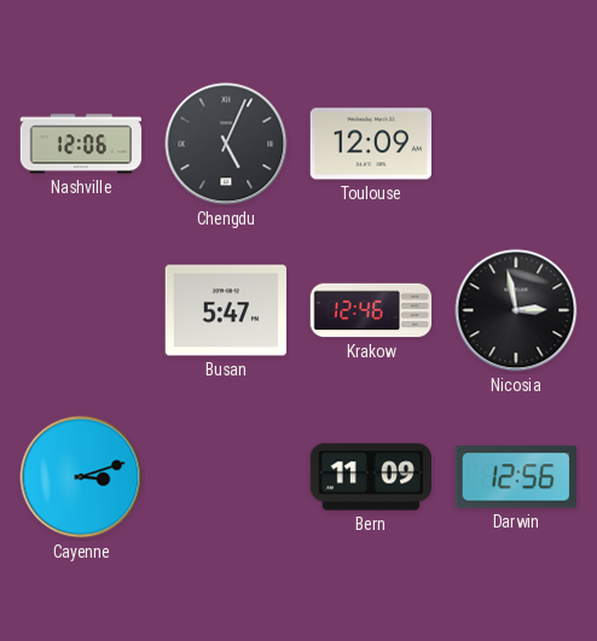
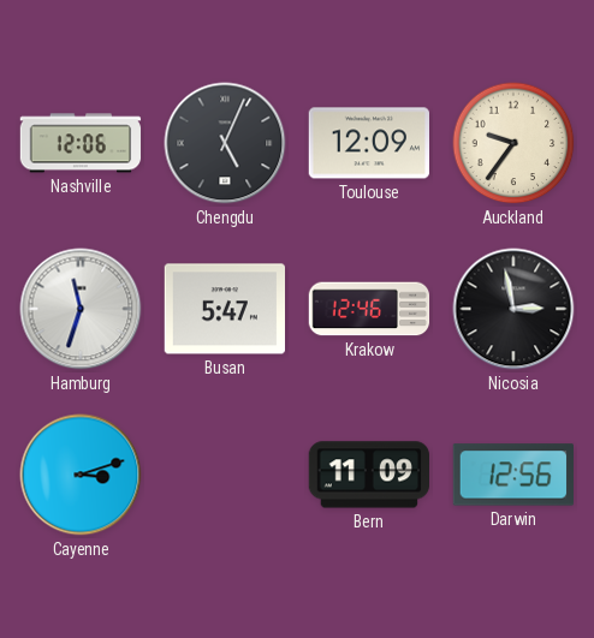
Auckland: none -> 9:36
Hamburg: none -> 11:33
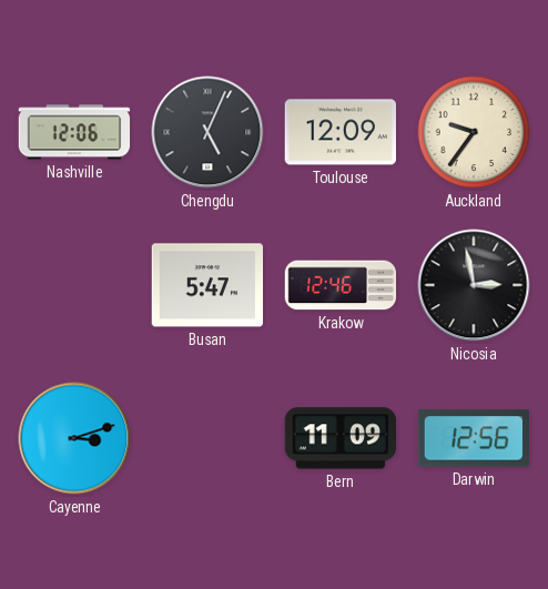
Hamburg: 11:33 -> none
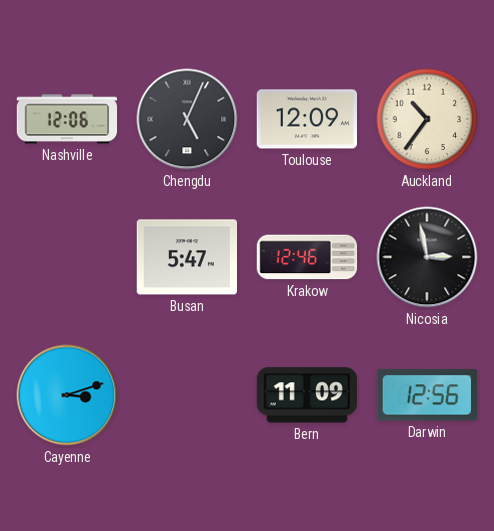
Auckland: 9:36 -> 10:36
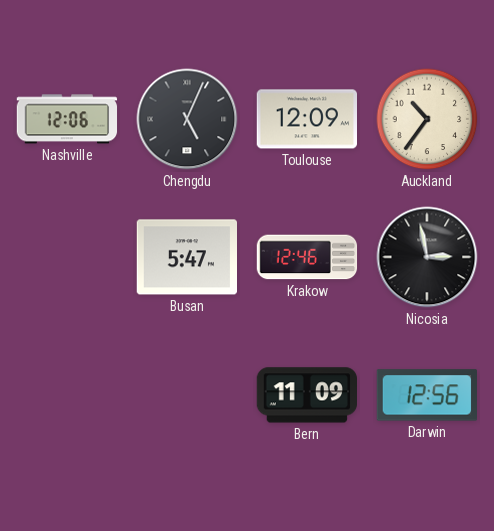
Cayenne: 3:12 -> none
